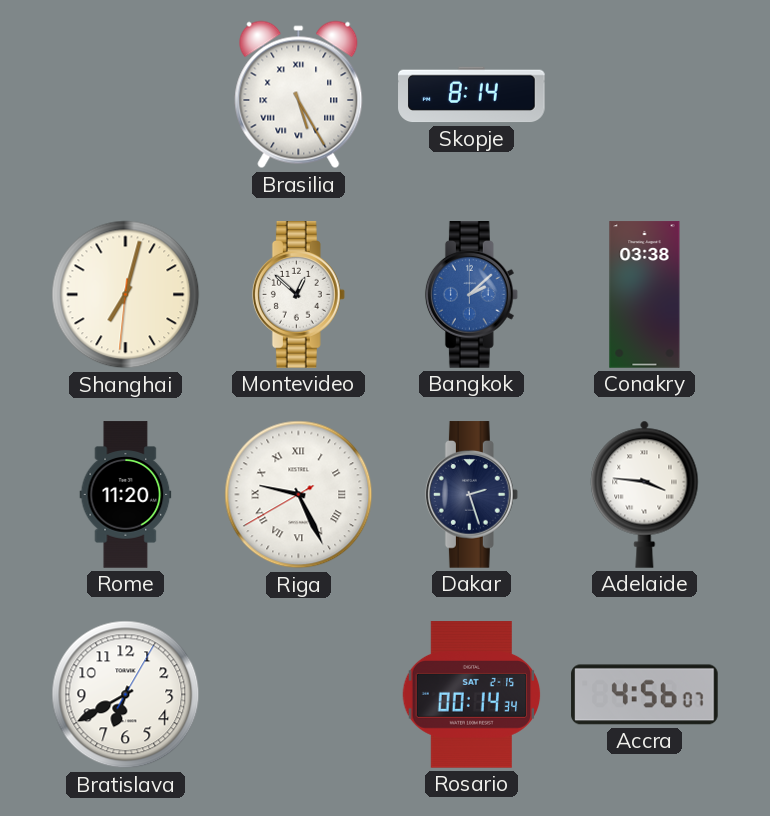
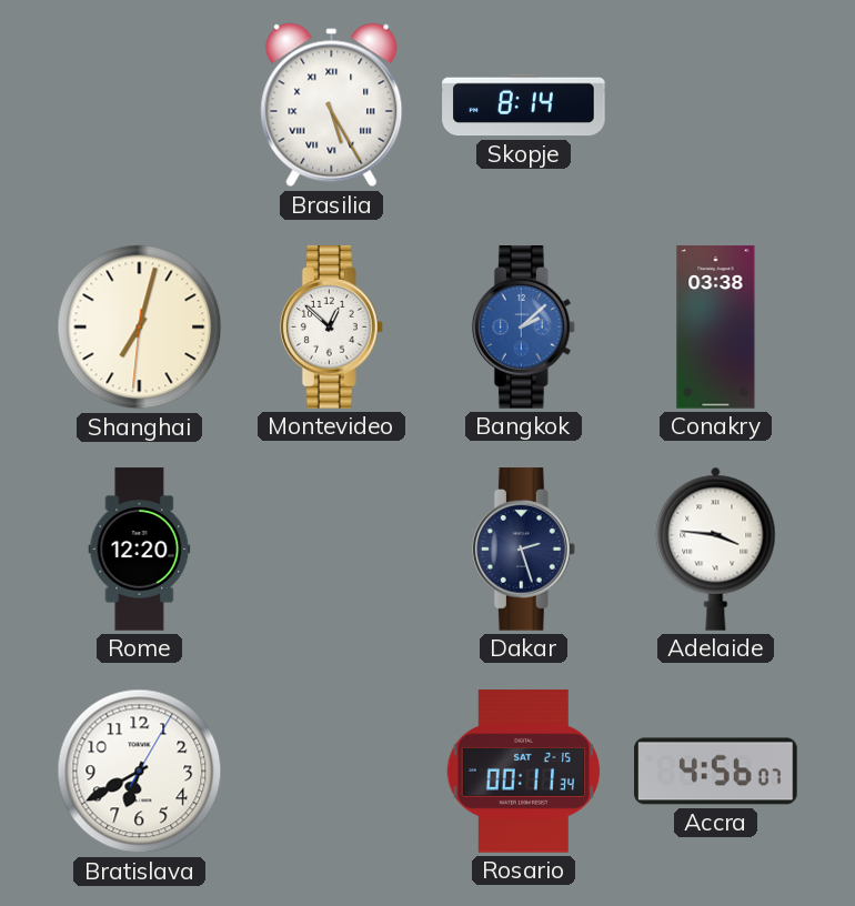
Rome: 11:20 -> 12:20
Riga: 9:25 -> none
Rosario: 00:14 -> 00:11
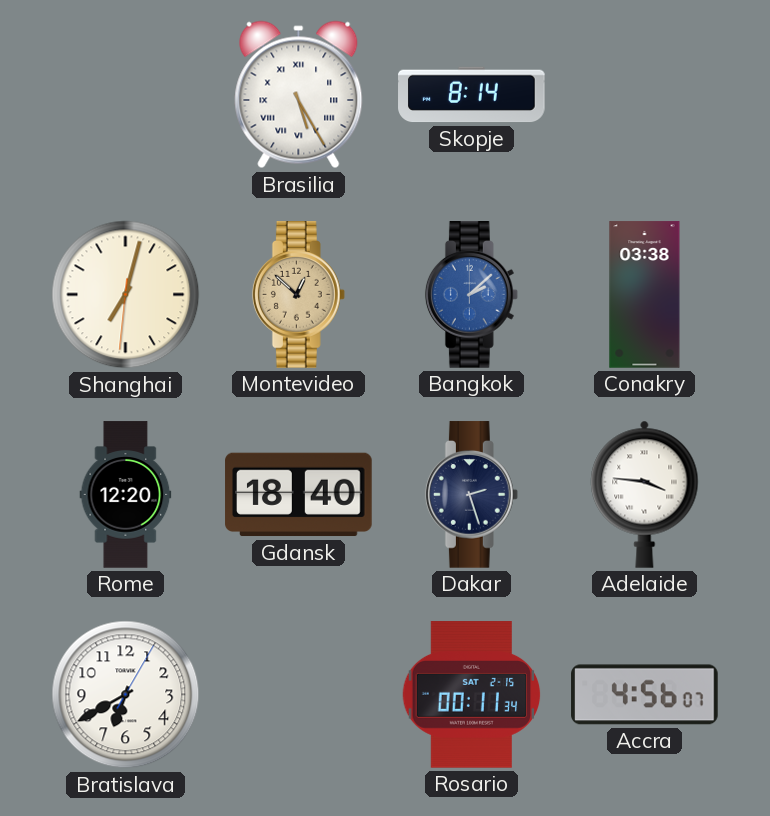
Montevideo dial: white -> champagne
Gdansk: none -> 18:40
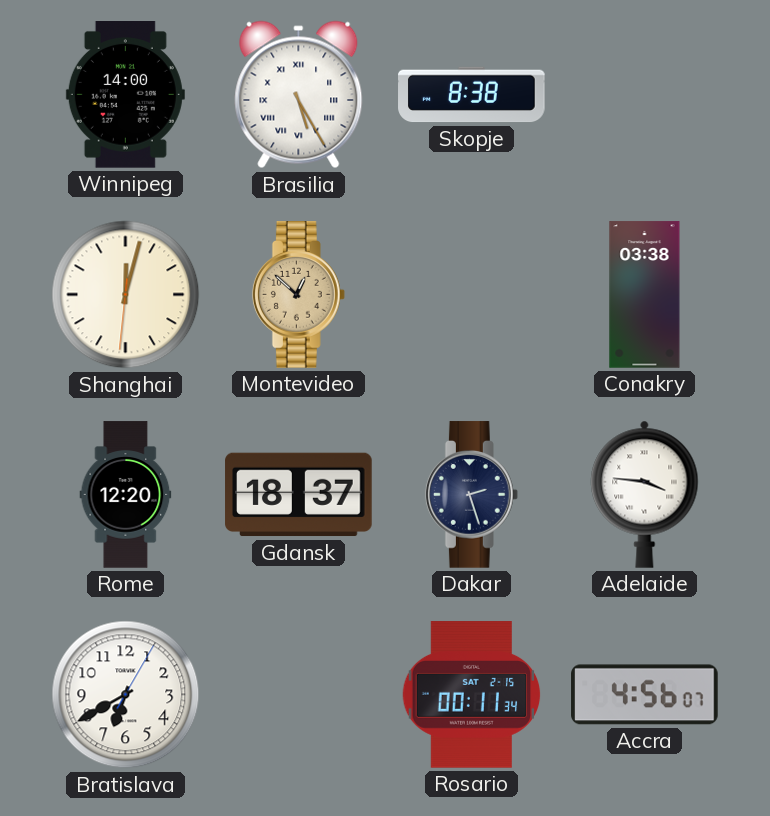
Winnipeg: none -> 14:00
Skopje: 8:14 -> 8:38
Shanghai: 7:02 -> 12:02
Bangkok: 2:08 -> none
Gdansk: 18:40 -> 18:37
